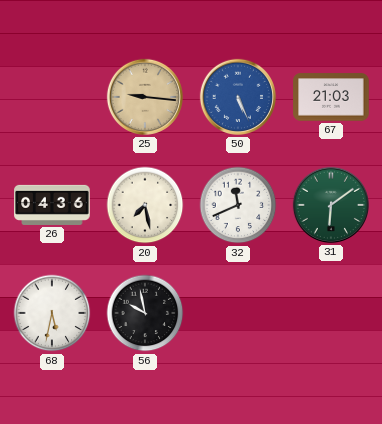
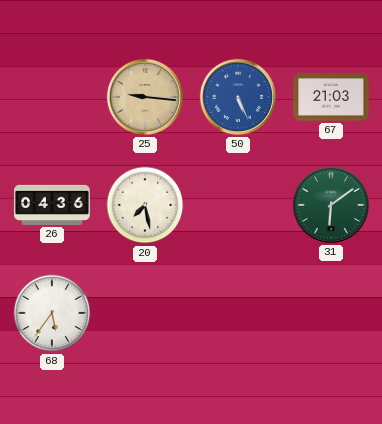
32: 11:41 -> none
68: 5:32 -> 5:36
56: 9:58 -> none
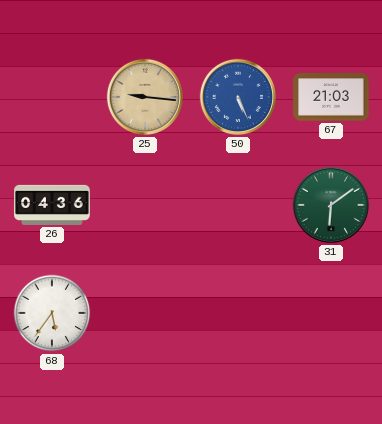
20: 7:28 -> none
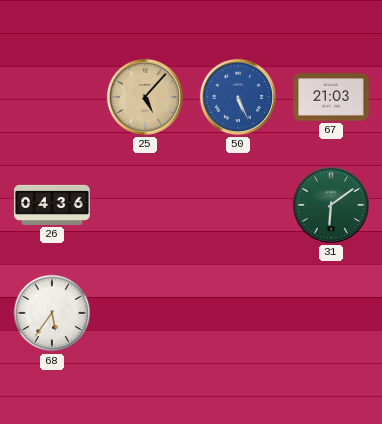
25: 9:16 -> 5:07
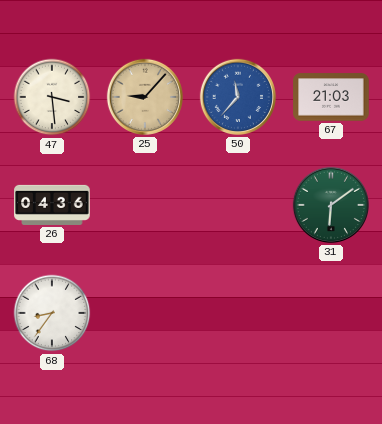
47: none -> 3:29
25: 5:07 -> 9:07
50: 5:26 -> 11:37
68: 5:36 -> 8:36
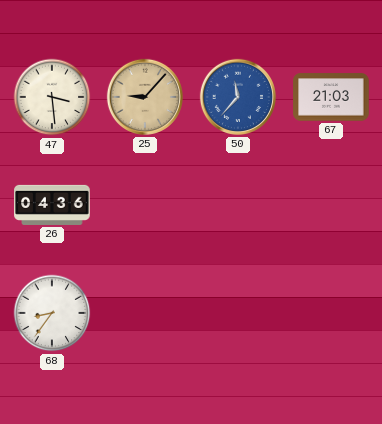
31: 6:09 -> none
